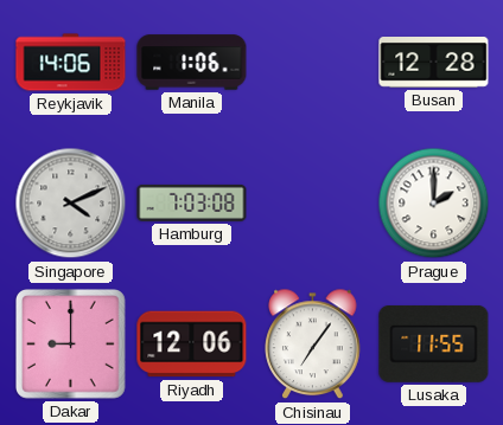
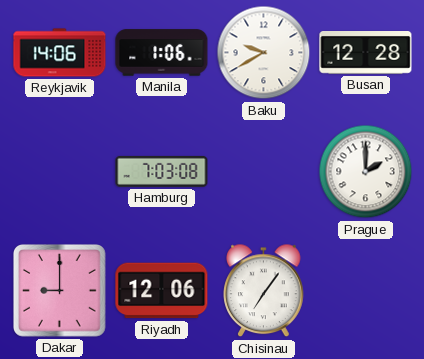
Baku: none -> 9:40
Singapore: 4:11 -> none
Lusaka: 11:55 -> none
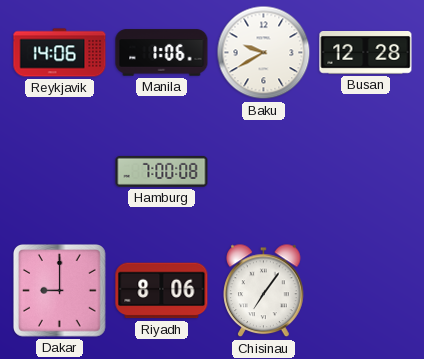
Hamburg: 7:03 -> 7:00
Prague: 2:00 -> none
Riyadh: 12:06 -> 8:06
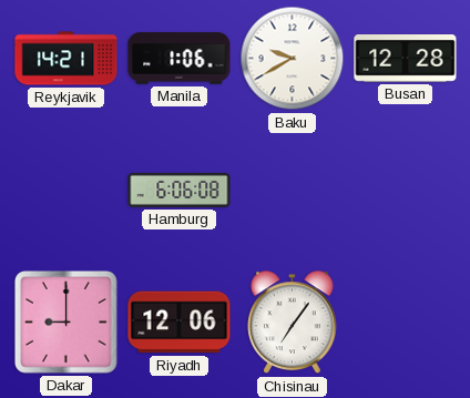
Reykjavik: 14:06 -> 14:21
Hamburg: 7:00 -> 6:06
Riyadh: 8:06 -> 12:06
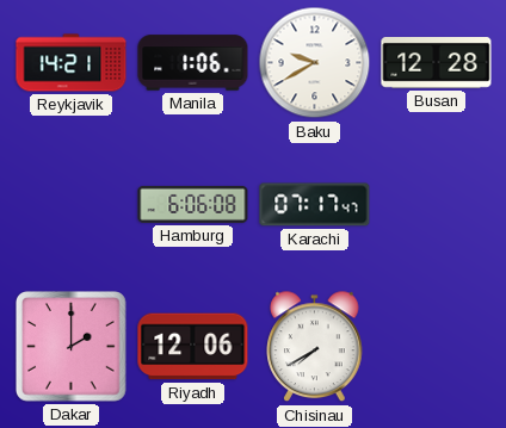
Karachi: none -> 07:17
Dakar: 9:00 -> 2:00
Chisinau: 7:06 -> 7:40
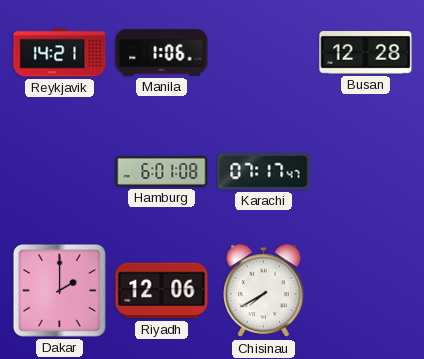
Baku: 9:40 -> none
Hamburg: 6:06 -> 6:01
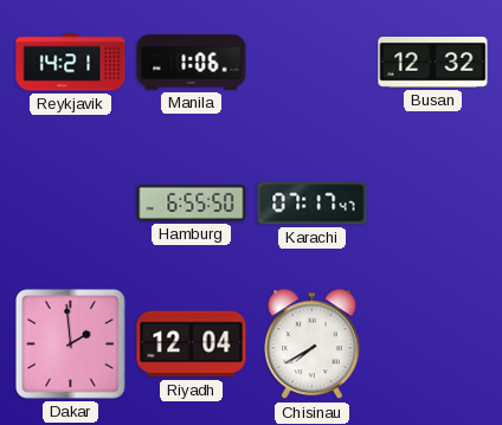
Busan: 12:28 -> 12:32
Hamburg: 6:01 -> 6:55
Dakar: 2:00 -> 1:59
Riyadh: 12:06 -> 12:04
